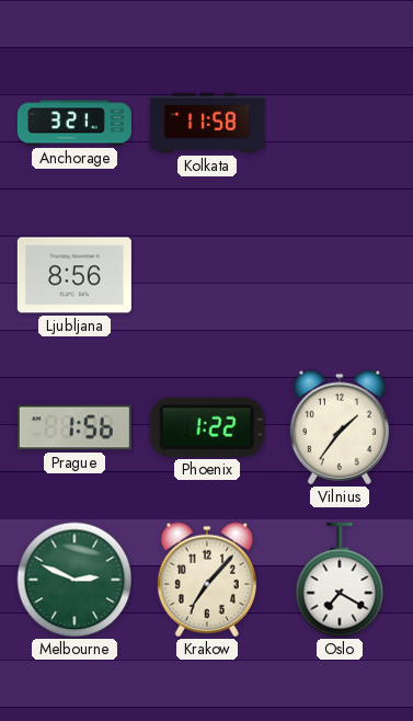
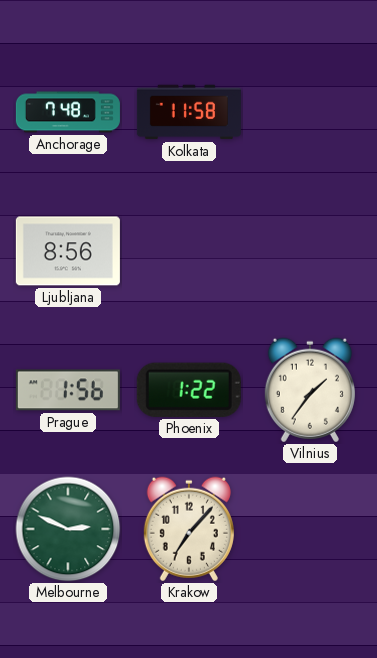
Anchorage: 3:21 -> 7:48
Oslo: 7:20 -> none
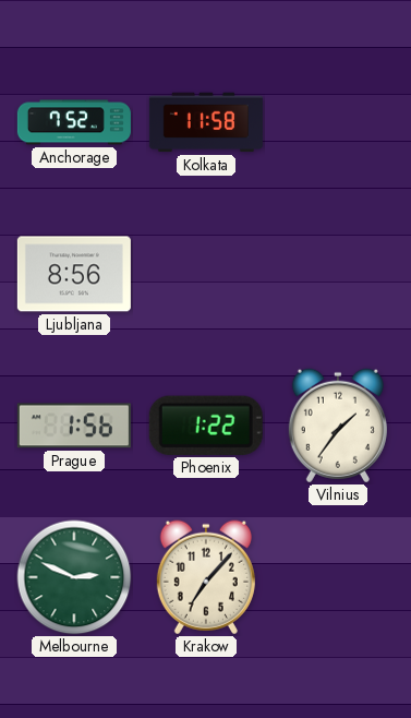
Anchorage: 7:48 -> 7:52
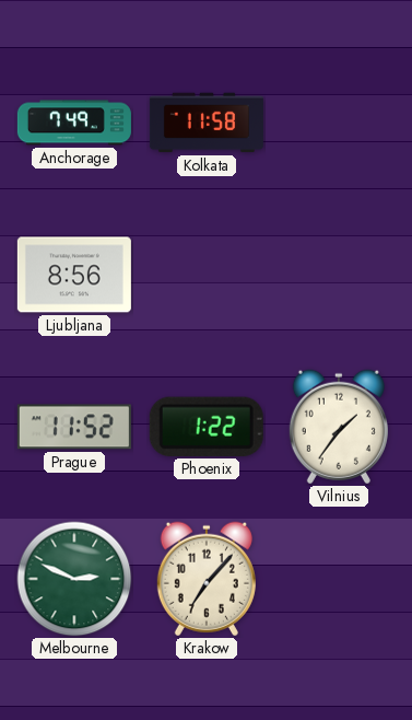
Anchorage: 7:52 -> 7:49
Prague: 1:56 -> 11:52
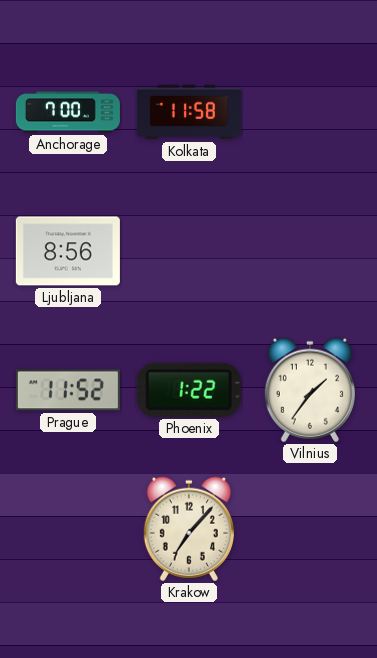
Anchorage: 7:49 -> 7:00
Melbourne: 2:49 -> none
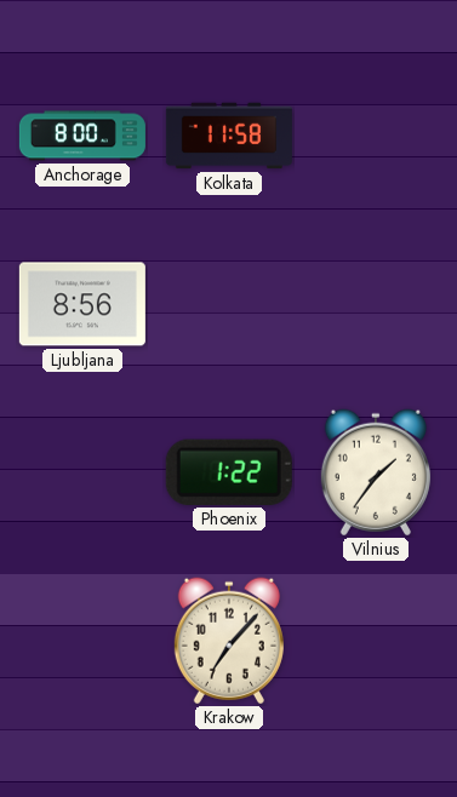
Anchorage: 7:00 -> 8:00
Prague: 11:52 -> none
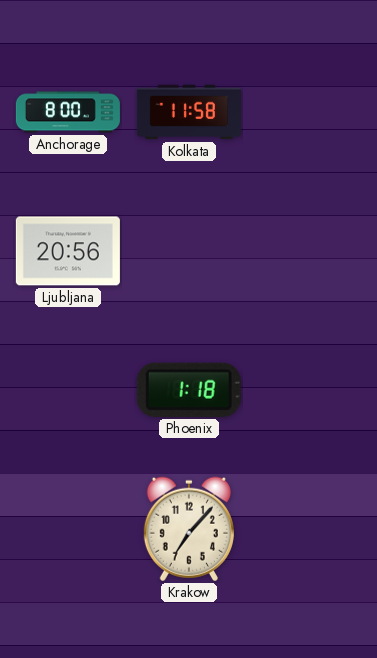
Ljubljana: 8:56 -> 20:56
Phoenix: 1:22 -> 1:18
Vilnius: 1:36 -> none
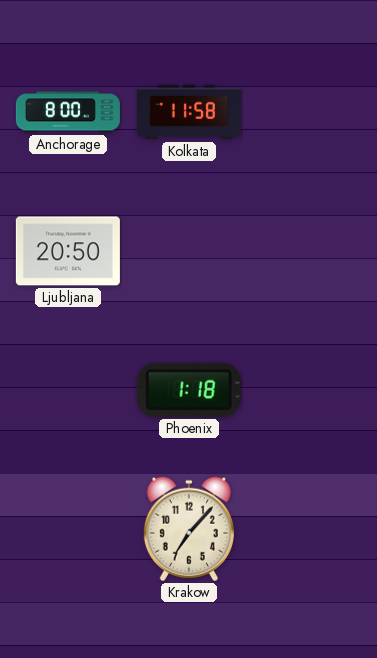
Ljubljana: 20:56 -> 20:50
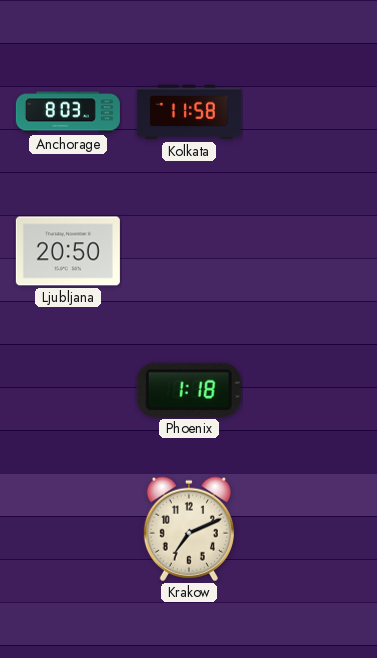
Anchorage: 8:00 -> 8:03
Krakow: 7:07 -> 7:11
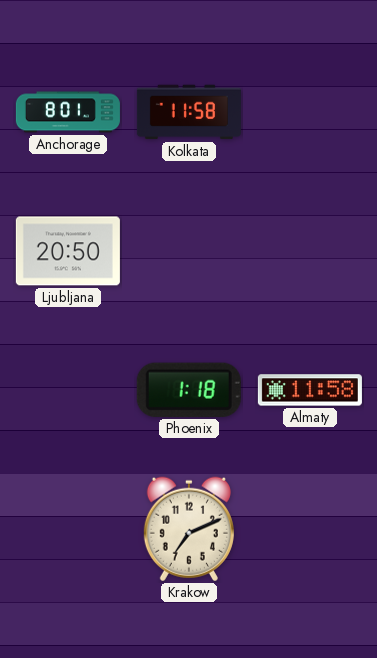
Anchorage: 8:03 -> 8:01
Almaty: none -> 11:58
